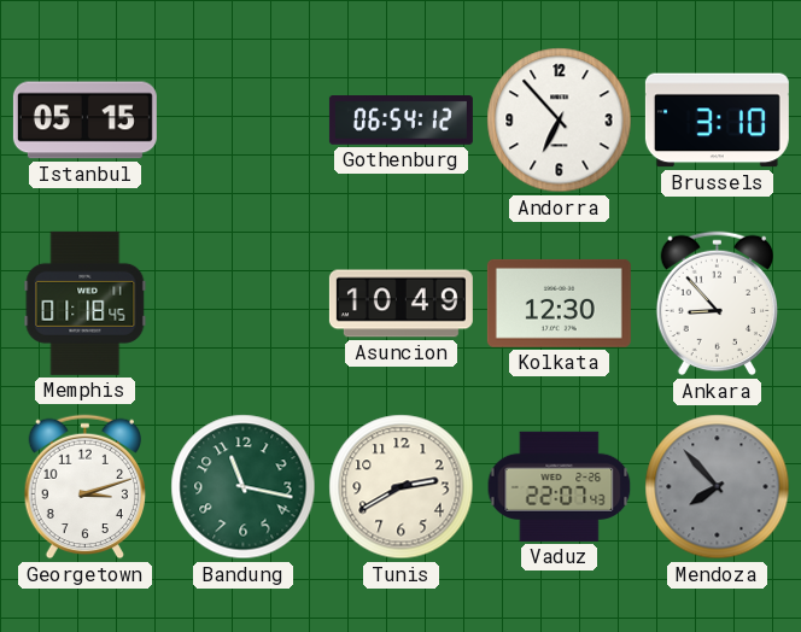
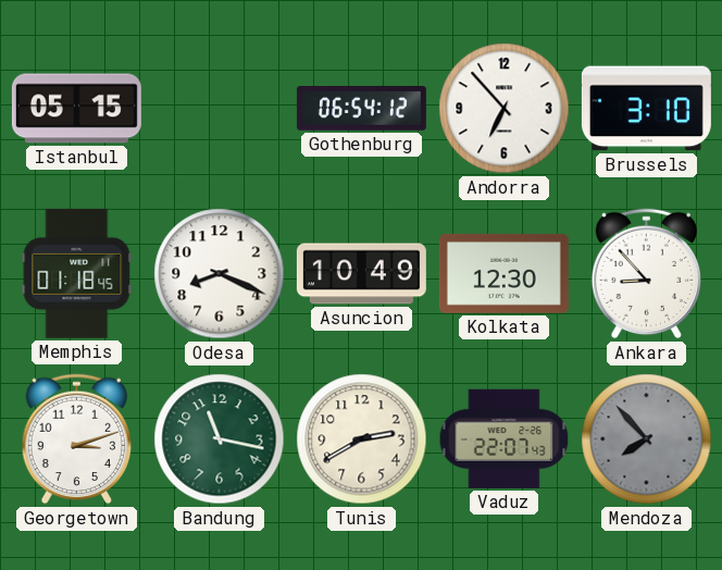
Odesa: none -> 8:19
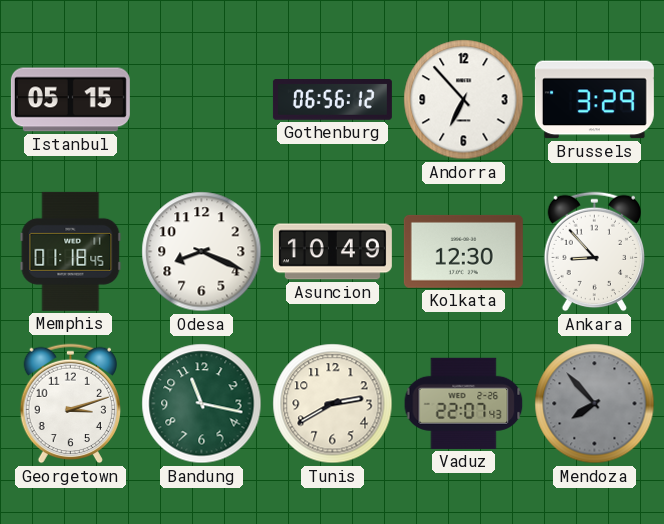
Gothenburg: 06:54 -> 06:56
Brussels: 3:10 -> 3:29
